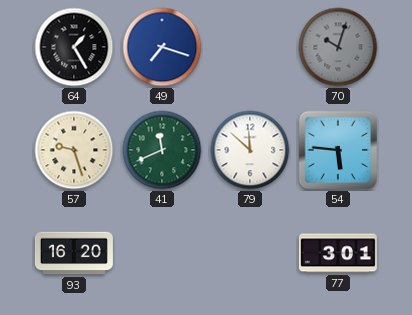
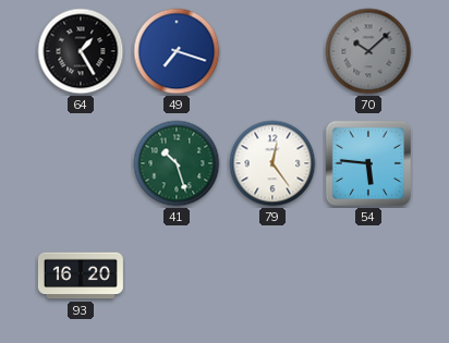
70: 10:03 -> 10:08
57: 9:27 -> none
41: 11:41 -> 10:27
79: 11:52 -> 12:24
77: 3:01 -> none
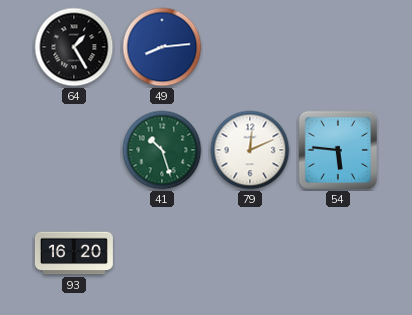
49: 7:18 -> 8:14
70: 10:08 -> none
79: 12:24 -> 12:11
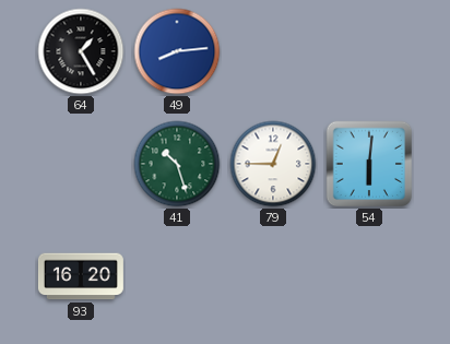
79: 12:11 -> 12:45
54: 5:46 -> 6:01
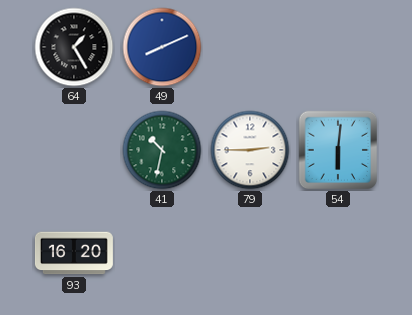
49: 8:14 -> 8:11
41: 10:27 -> 10:32
79: 12:45 -> 2:45
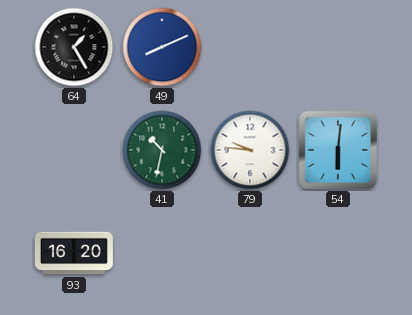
79: 2:45 -> 9:46
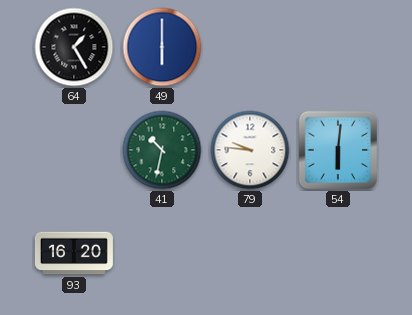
49: 8:11 -> 6:00
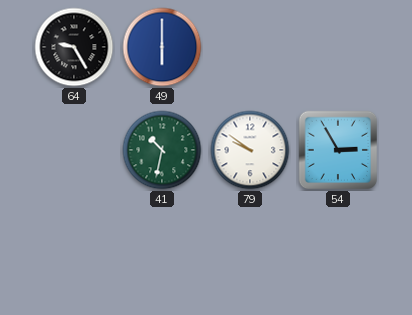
64: 1:25 -> 9:25
79: 9:46 -> 9:51
54: 6:01 -> 2:55
93: 16:20 -> none
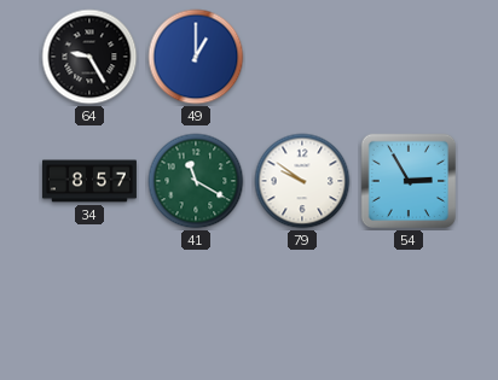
49: 6:00 -> 1:00
34: none -> 8:57
41: 10:32 -> 11:20
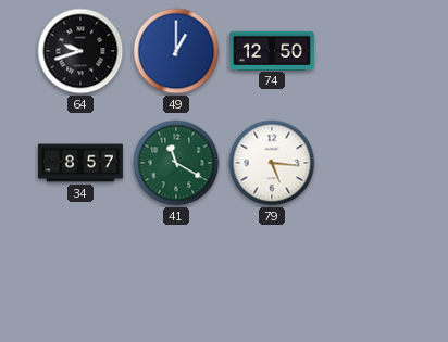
64: 9:25 -> 9:42
74: none -> 12:50
79: 9:51 -> 5:16
54: 2:55 -> none
